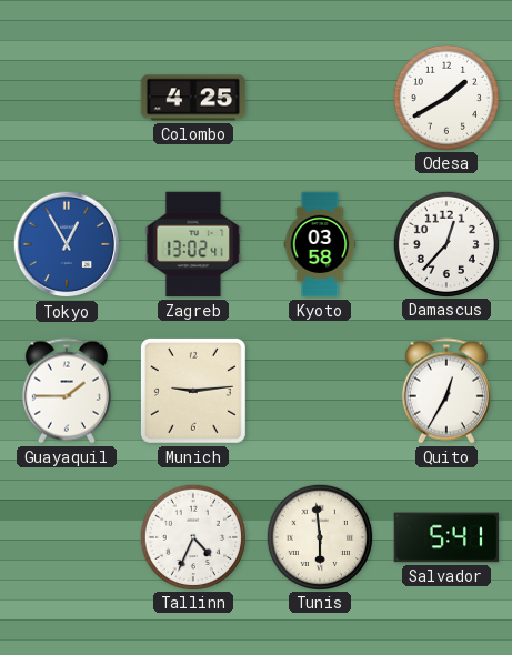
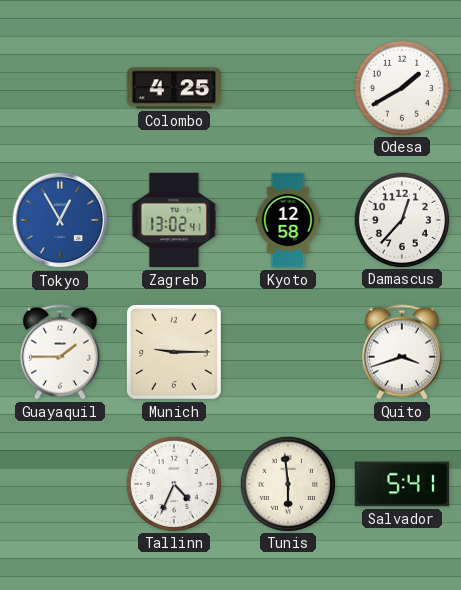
Kyoto: 03:58 -> 12:58
Munich: 9:14 -> 9:15
Quito: 12:35 -> 3:42
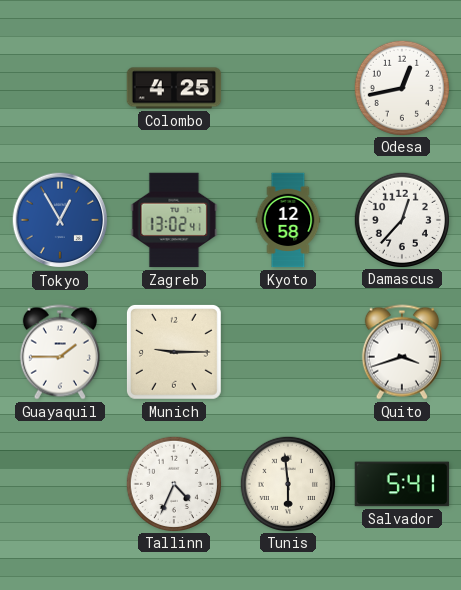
Odesa: 1:40 -> 12:43
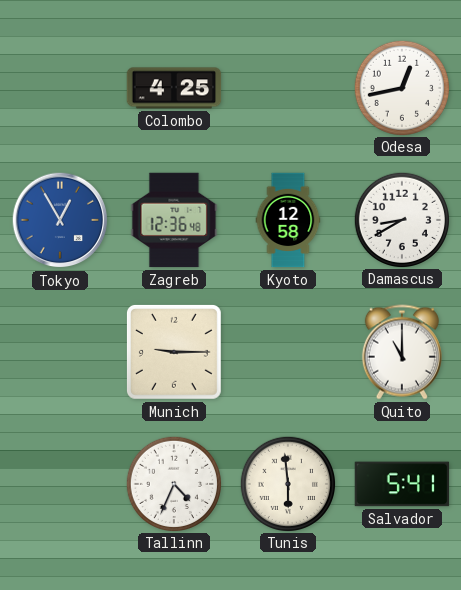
Zagreb: 13:02 -> 12:36
Damascus: 12:37 -> 8:40
Guayaquil: 1:45 -> none
Quito: 3:42 -> 11:00
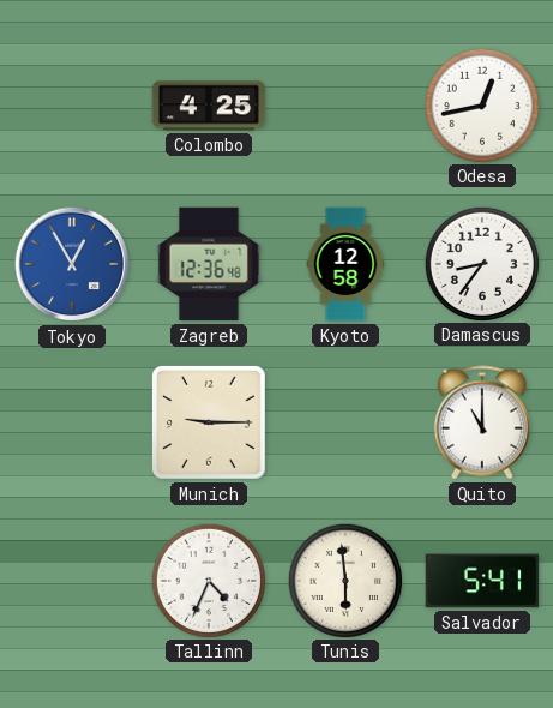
Damascus: 8:40 -> 8:36
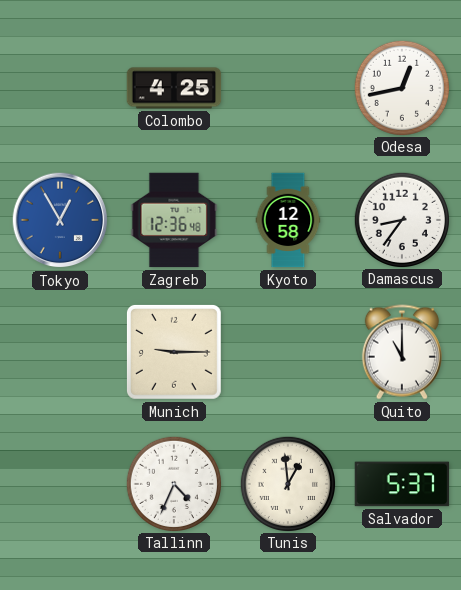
Tunis: 5:59 -> 12:59
Salvador: 5:41 -> 5:37
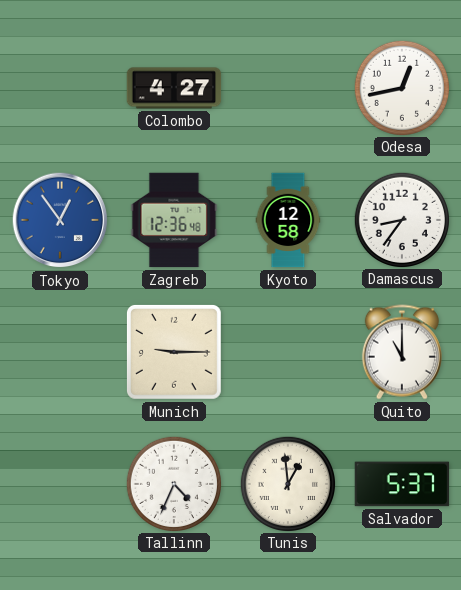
Colombo: 4:25 -> 4:27
Tokyo: 12:55 -> 12:54
